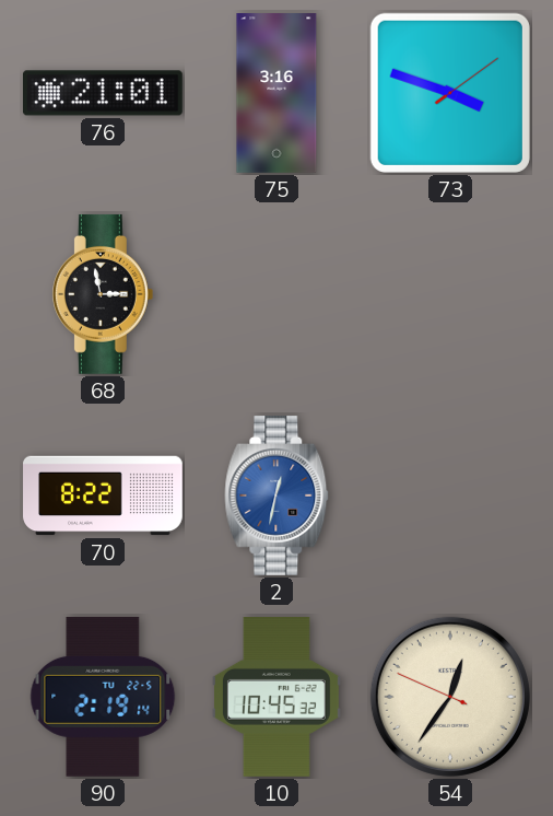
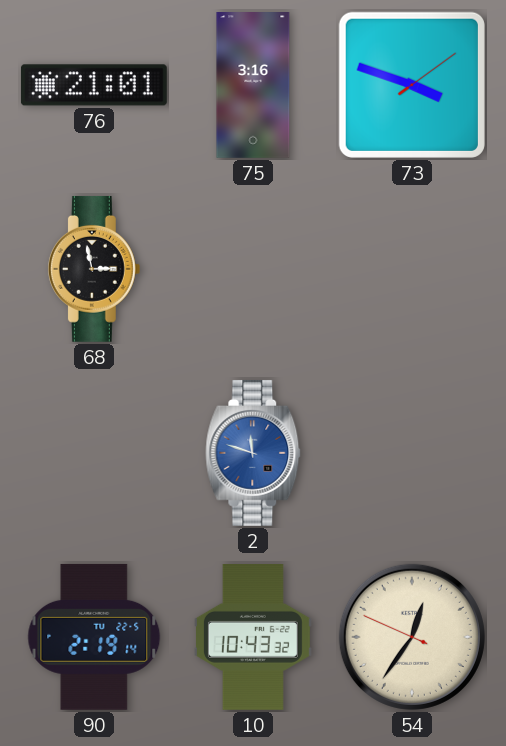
70: 8:22 -> none
2: 12:32 -> 11:48
10: 10:45 -> 10:43
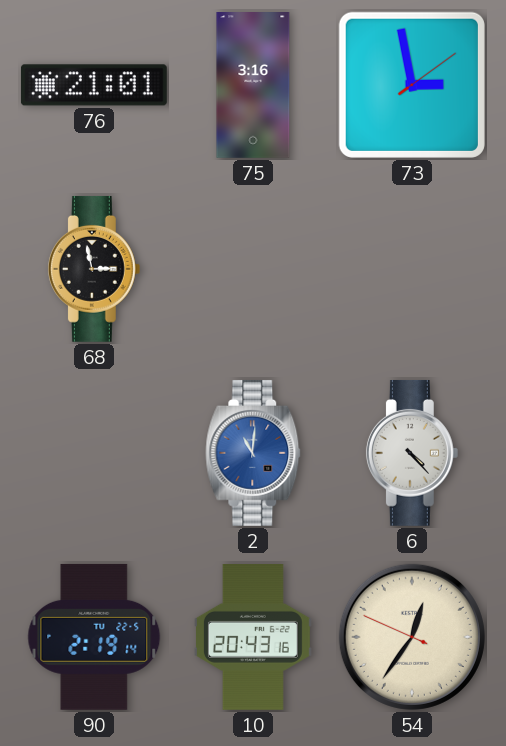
73: 3:48 -> 2:58
2: 11:48 -> 11:01
6: none -> 4:23
10: 10:43 -> 20:43
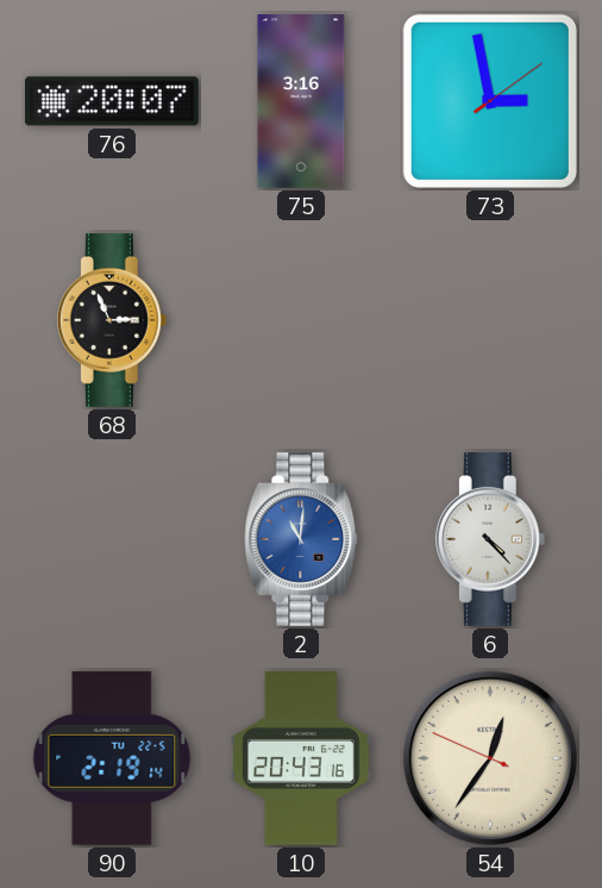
76: 21:01 -> 20:07
68: 2:58 -> 2:56
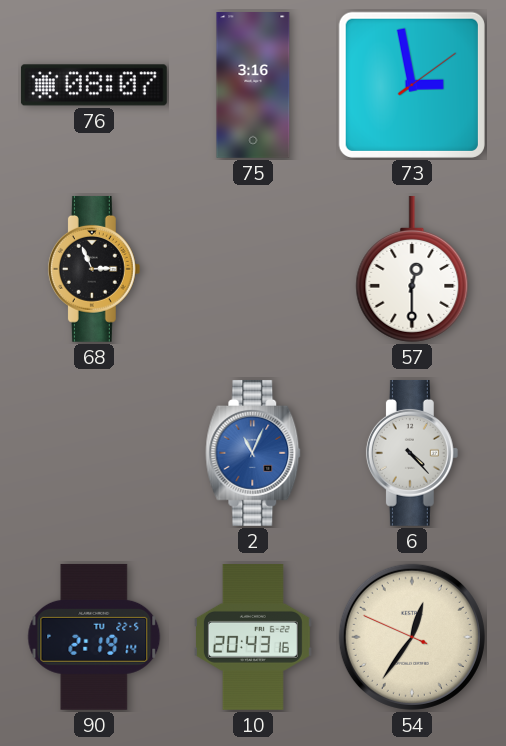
76: 20:07 -> 08:07
57: none -> 12:30
2: 11:01 -> 11:04
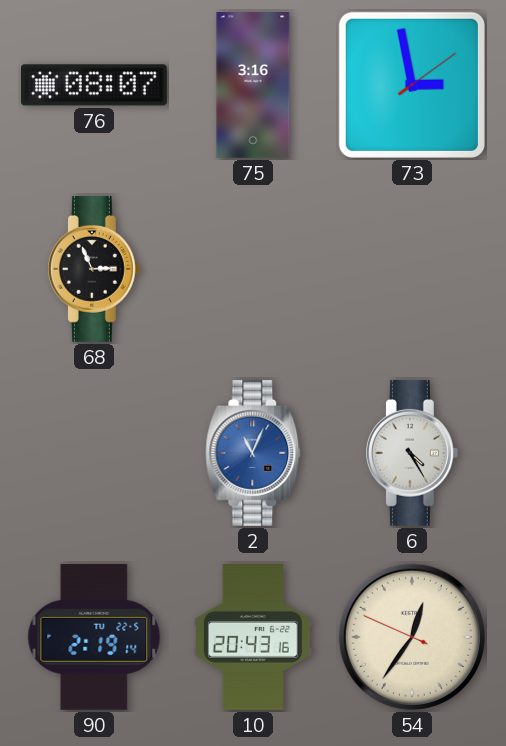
57: 12:30 -> none
6: 4:23 -> 4:25
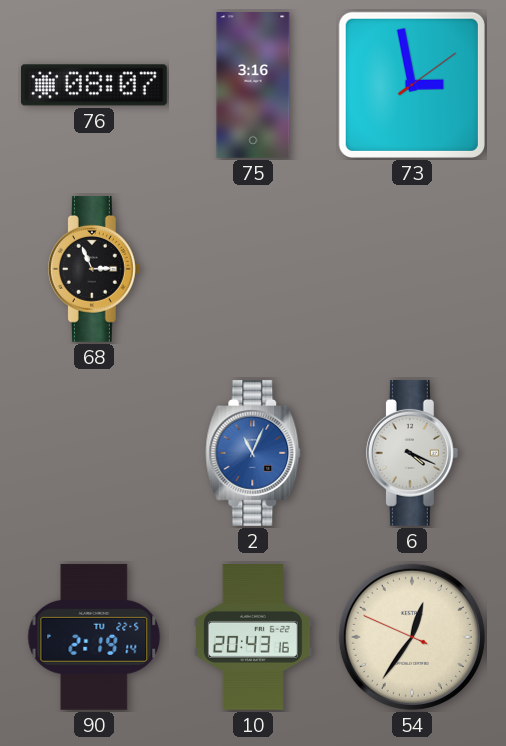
6: 4:25 -> 4:19
